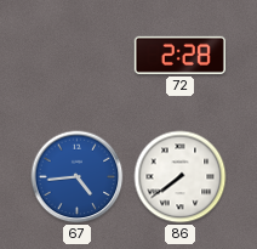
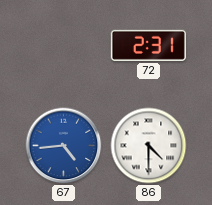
72: 2:28 -> 2:31
86: 7:39 -> 4:30
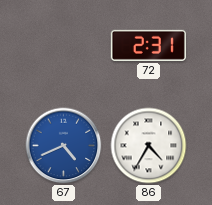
67: 4:44 -> 4:41
86: 4:30 -> 4:35
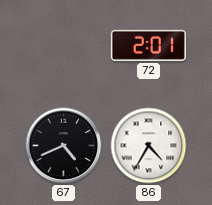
72: 2:31 -> 2:01
67 dial: blue -> black
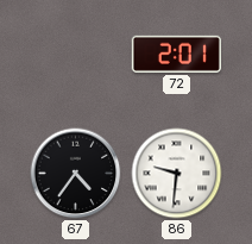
67: 4:41 -> 4:36
86: 4:35 -> 9:31
